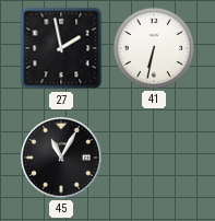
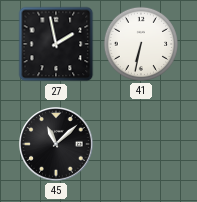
45: 11:05 -> 11:08
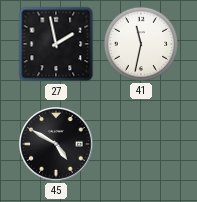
41: 6:32 -> 11:32
45: 11:08 -> 4:50
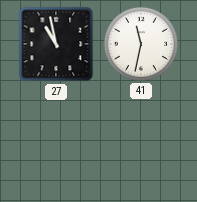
27: 1:58 -> 10:58
45: 4:50 -> none
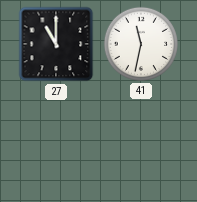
27: 10:58 -> 11:00
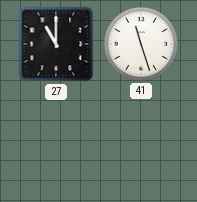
41: 11:32 -> 11:27
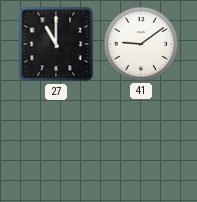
41: 11:27 -> 9:09
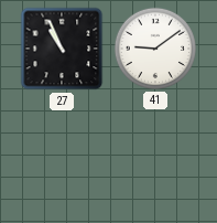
27: 11:00 -> 10:56
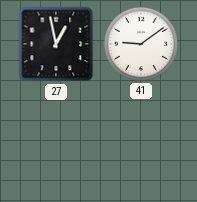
27: 10:56 -> 12:58
